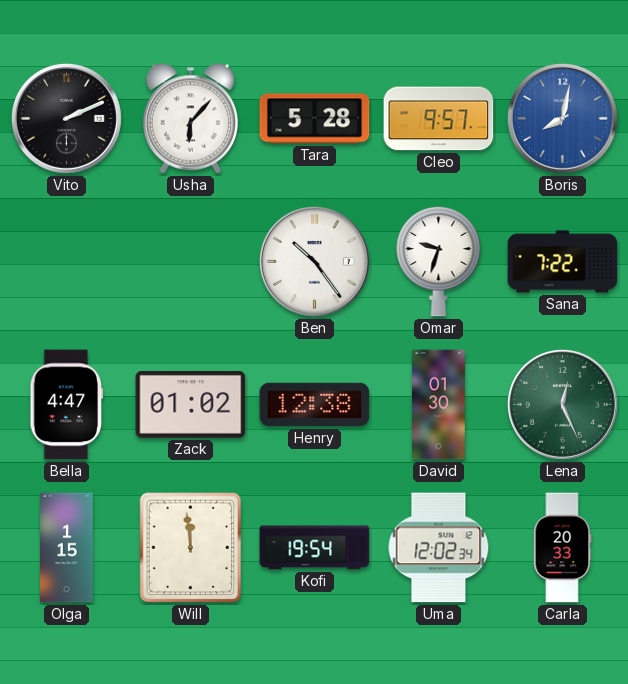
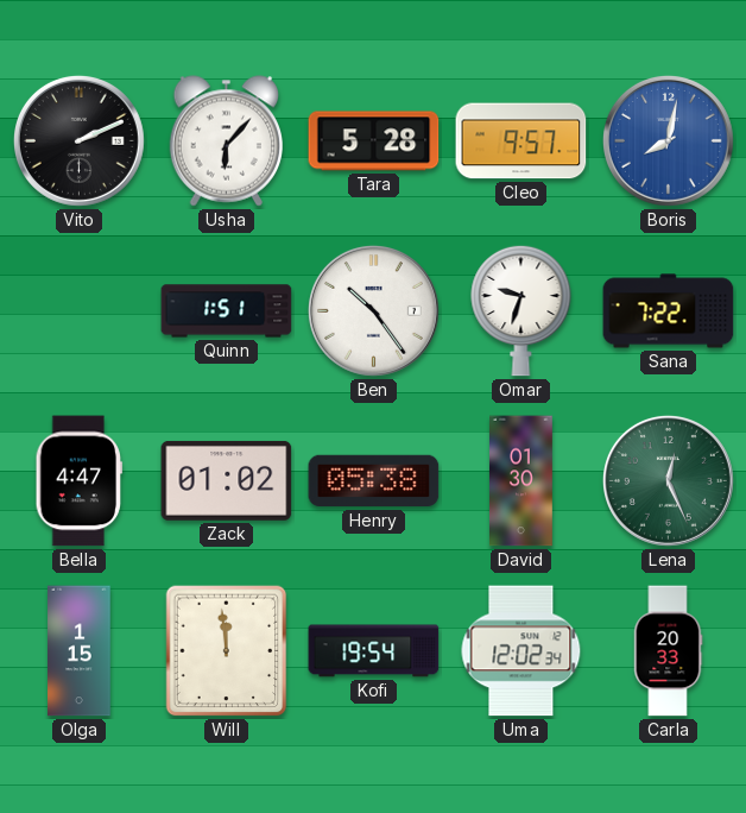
Quinn: none -> 1:51
Henry: 12:38 -> 05:38
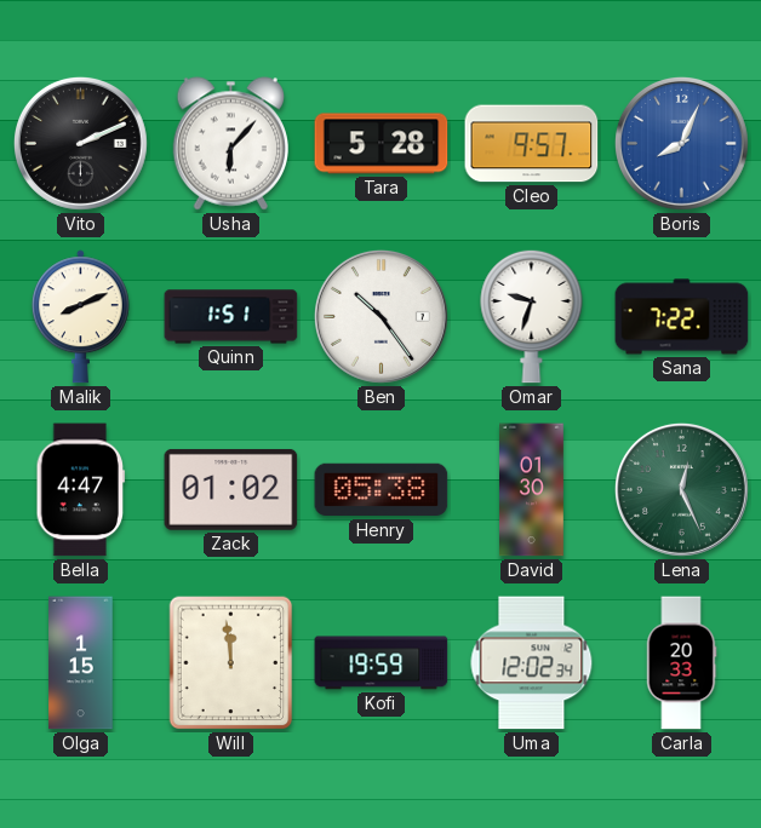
Boris: 8:02 -> 8:04
Malik: none -> 8:11
Kofi: 19:54 -> 19:59
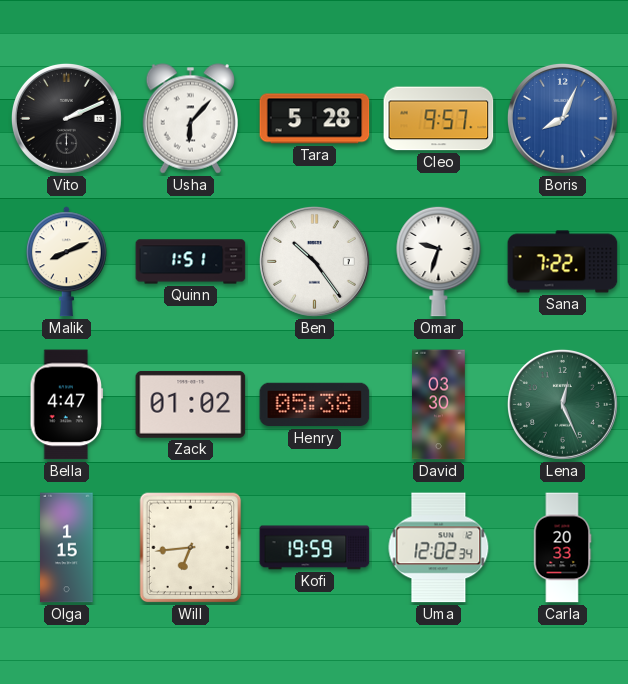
David: 01:30 -> 03:30
Will: 11:59 -> 6:44
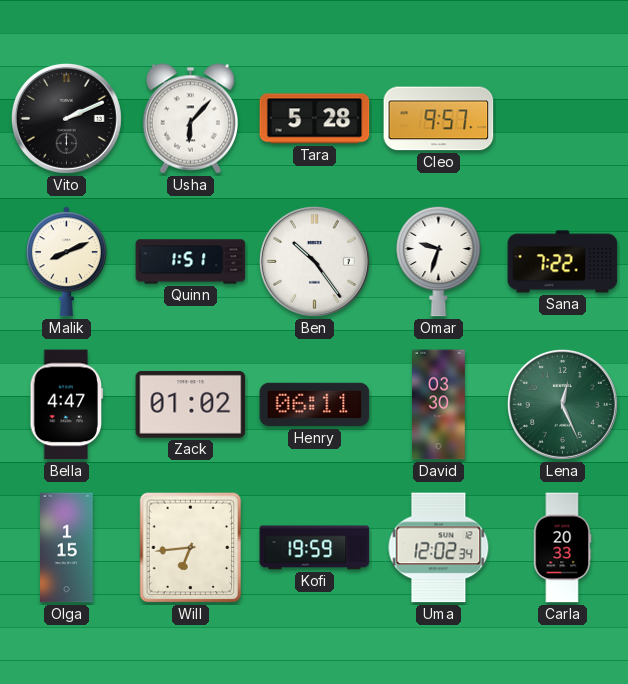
Boris: 8:04 -> none
Henry: 05:38 -> 06:11
